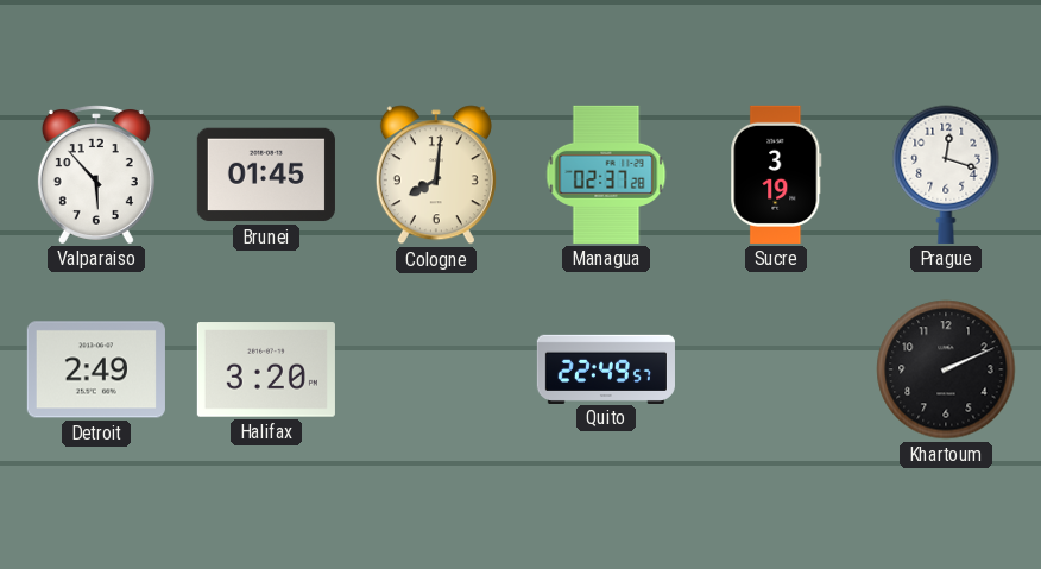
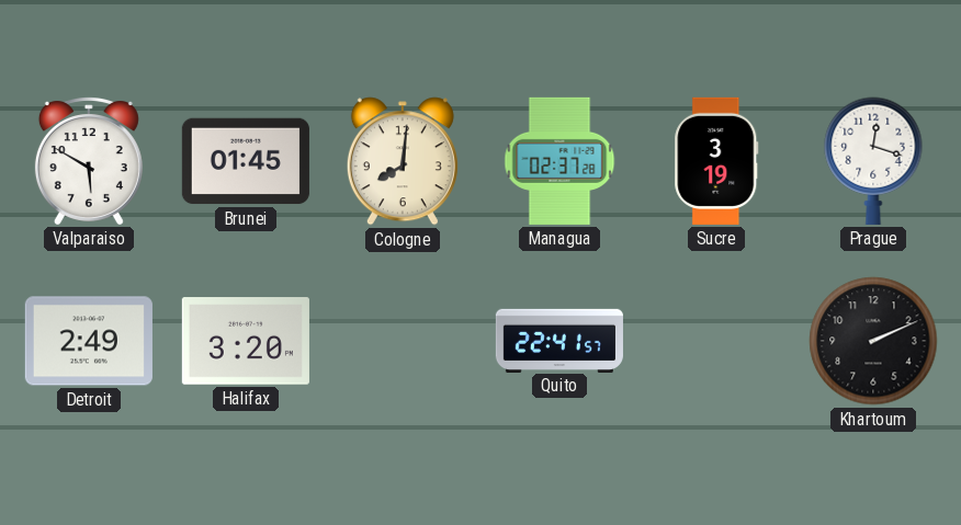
Valparaiso: 5:53 -> 5:50
Quito: 22:49 -> 22:41
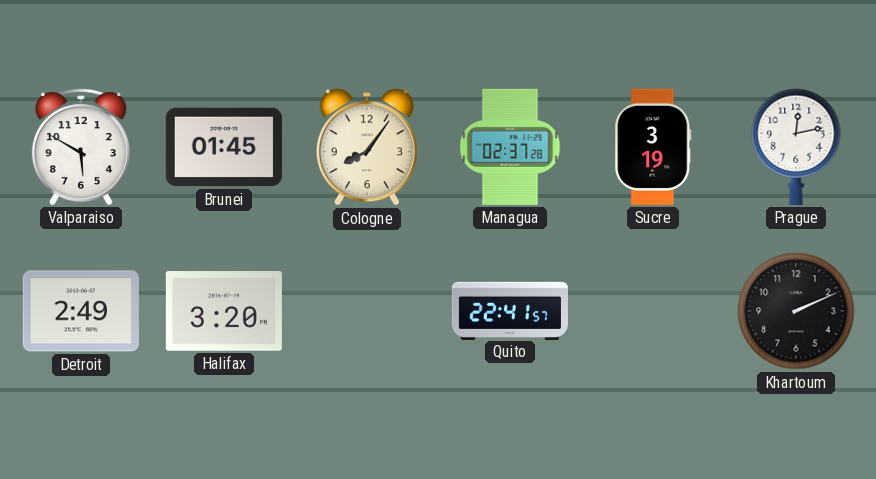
Cologne: 8:01 -> 8:06
Prague: 12:18 -> 12:13
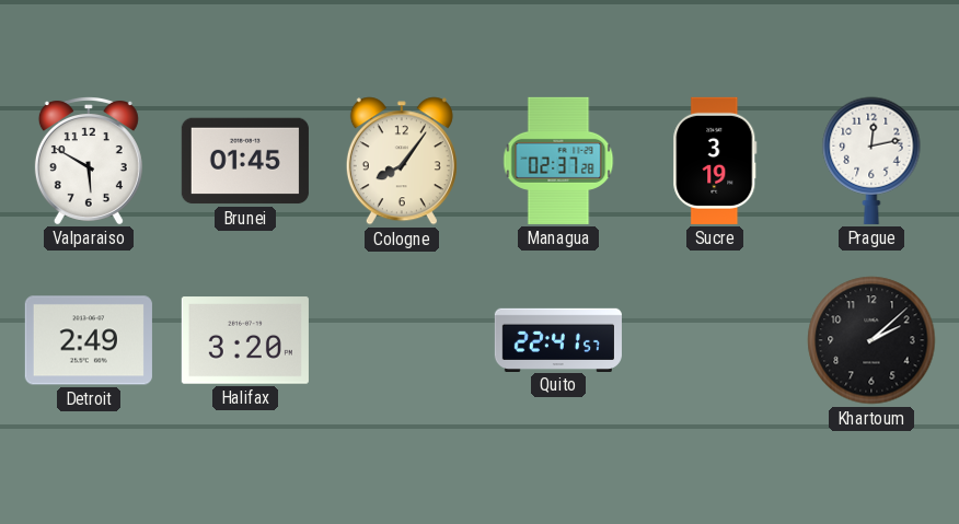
Khartoum: 2:11 -> 2:08
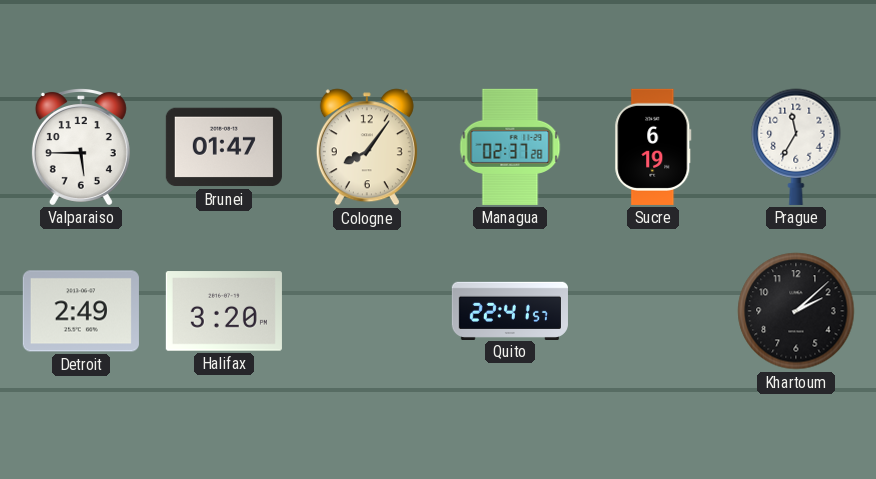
Valparaiso: 5:50 -> 5:45
Brunei: 01:45 -> 01:47
Sucre: 3:19 -> 6:19
Prague: 12:13 -> 11:35
